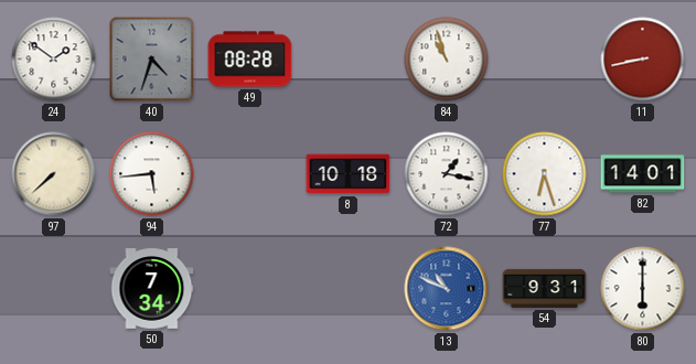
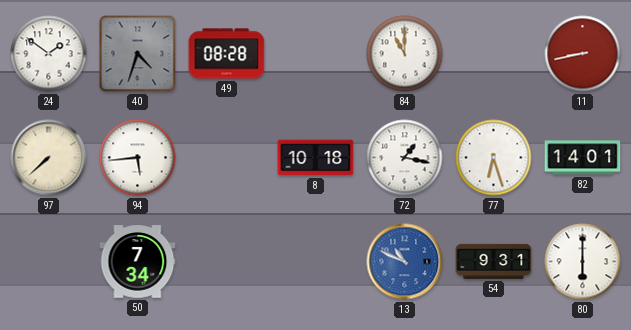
84: 10:57 -> 11:00
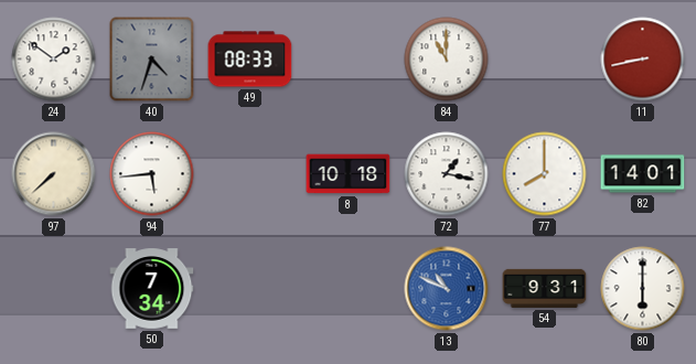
49: 08:28 -> 08:33
77: 6:27 -> 8:00
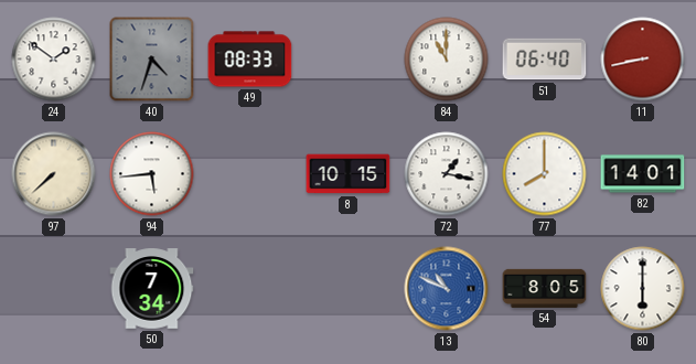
51: none -> 06:40
8: 10:18 -> 10:15
54: 9:31 -> 8:05
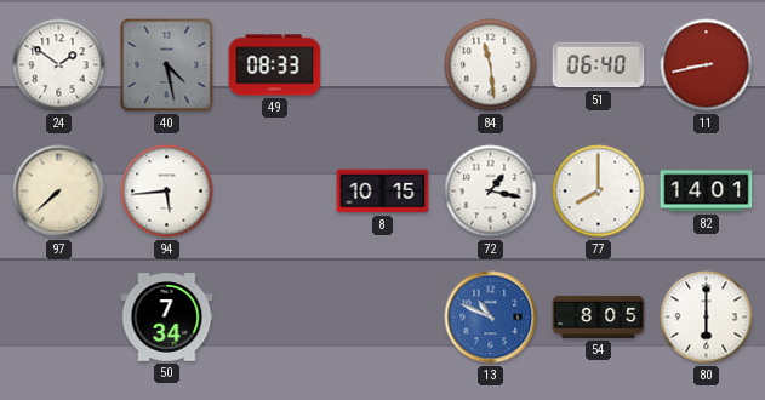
40: 4:33 -> 4:28
84: 11:00 -> 11:29
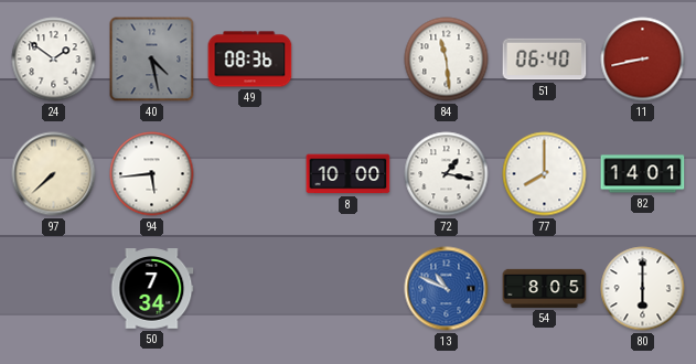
49: 08:33 -> 08:36
8: 10:15 -> 10:00
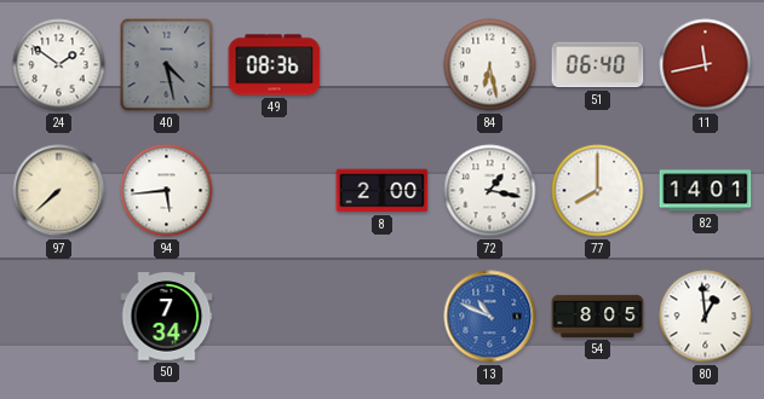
84: 11:29 -> 6:28
11: 8:43 -> 11:43
8: 10:00 -> 2:00
80: 6:00 -> 12:59
